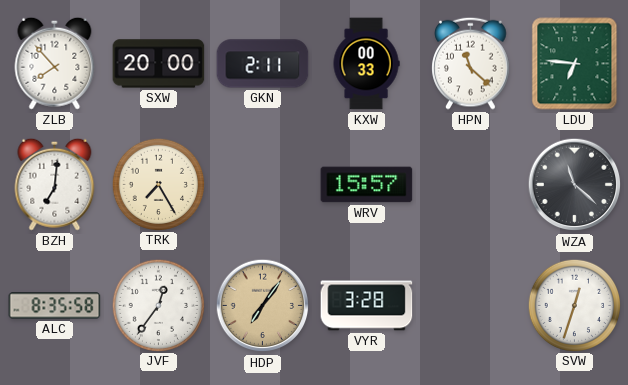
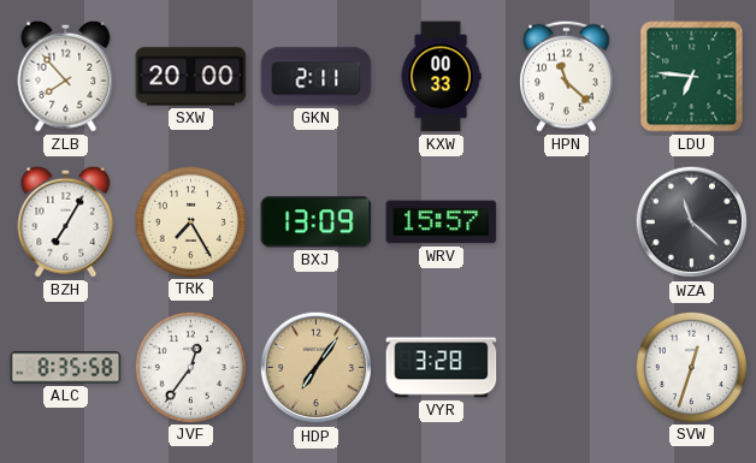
BZH: 7:01 -> 7:05
BXJ: none -> 13:09
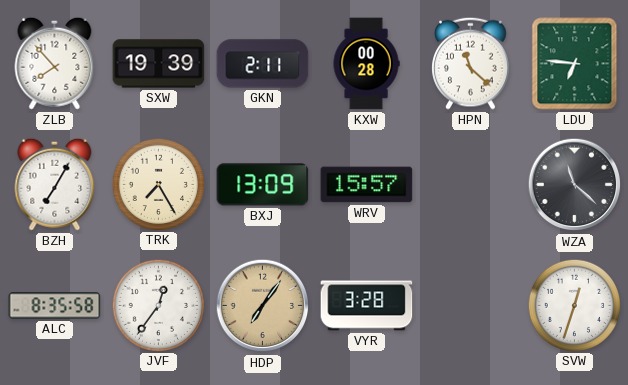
SXW: 20:00 -> 19:39
KXW: 00:33 -> 00:28
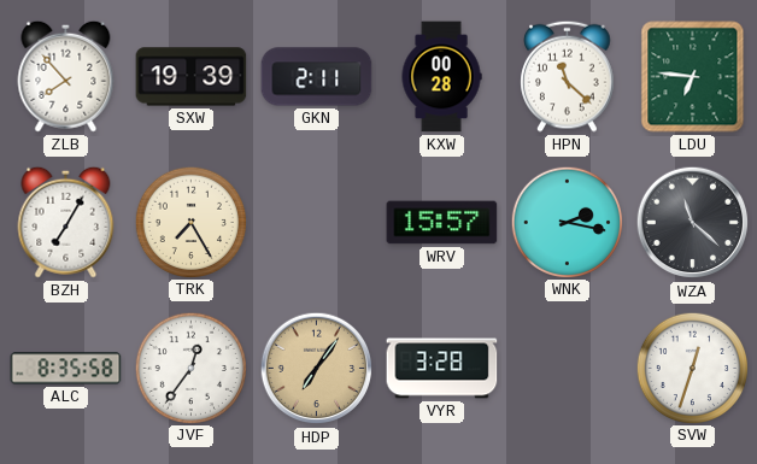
BXJ: 13:09 -> none
WNK: none -> 2:17
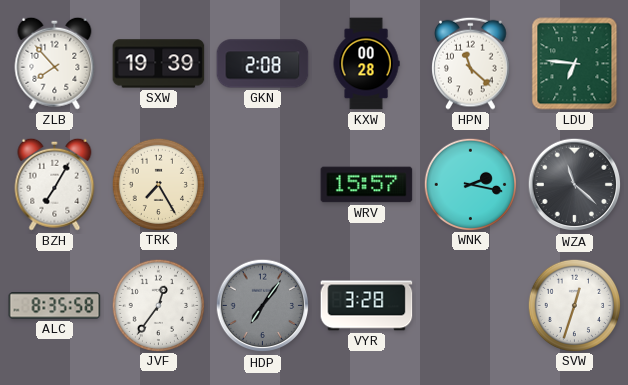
GKN: 2:11 -> 2:08
HDP dial: champagne -> grey
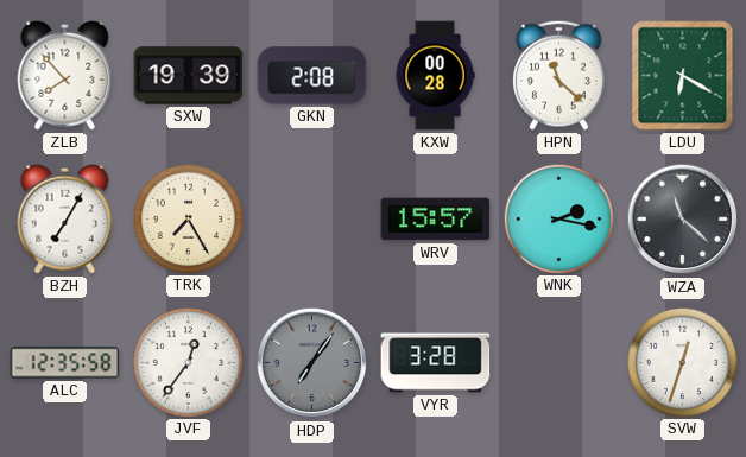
LDU: 6:46 -> 6:20
ALC: 8:35 -> 12:35
